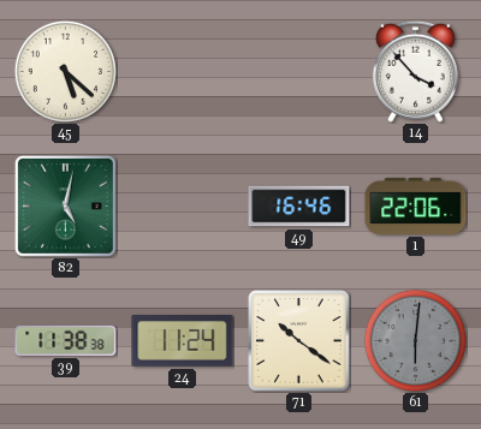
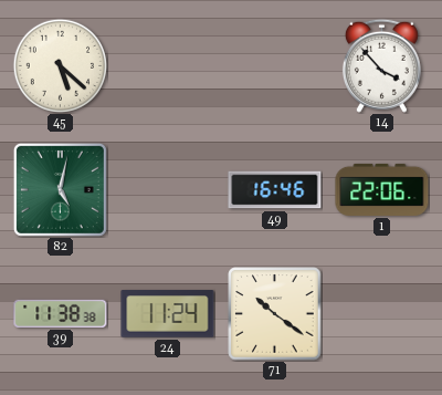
61: 6:01 -> none
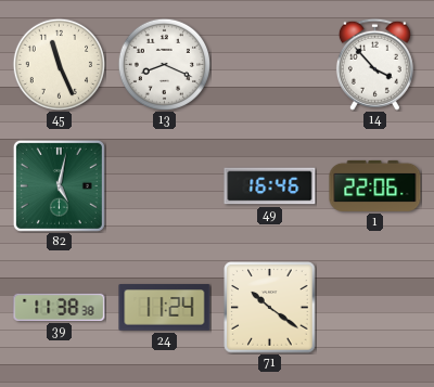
45: 5:22 -> 11:26
13: none -> 8:19
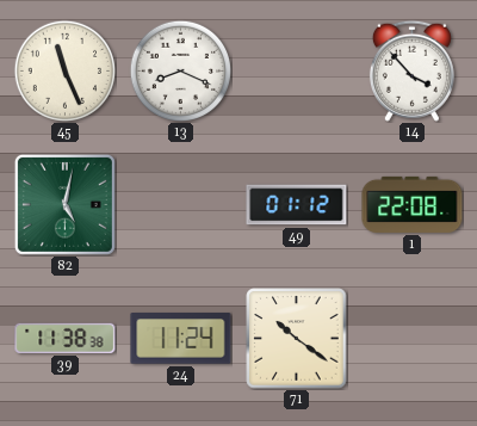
49: 16:46 -> 01:12
1: 22:06 -> 22:08
